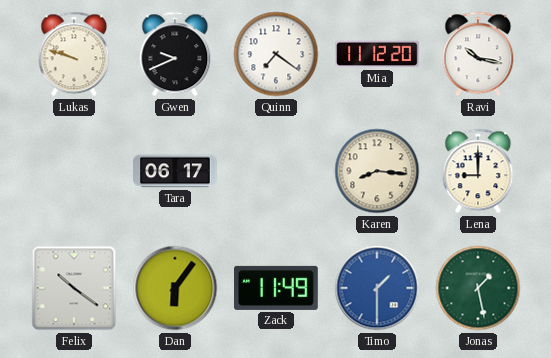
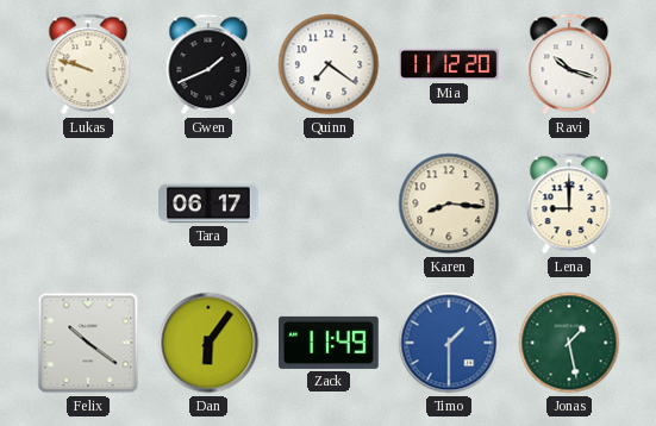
Gwen: 9:41 -> 1:41
Ravi: 10:17 -> 10:18
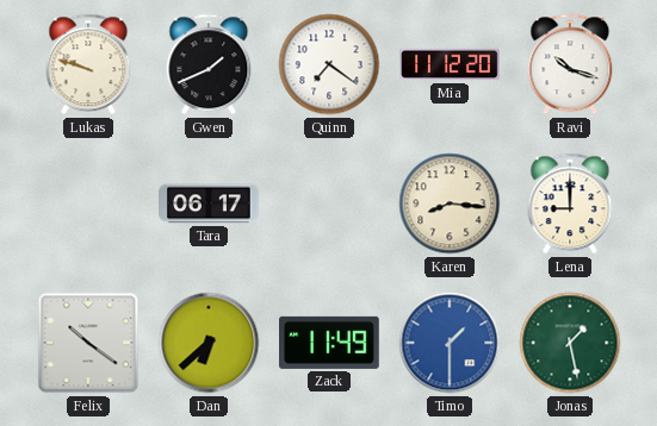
Dan: 6:06 -> 6:38
